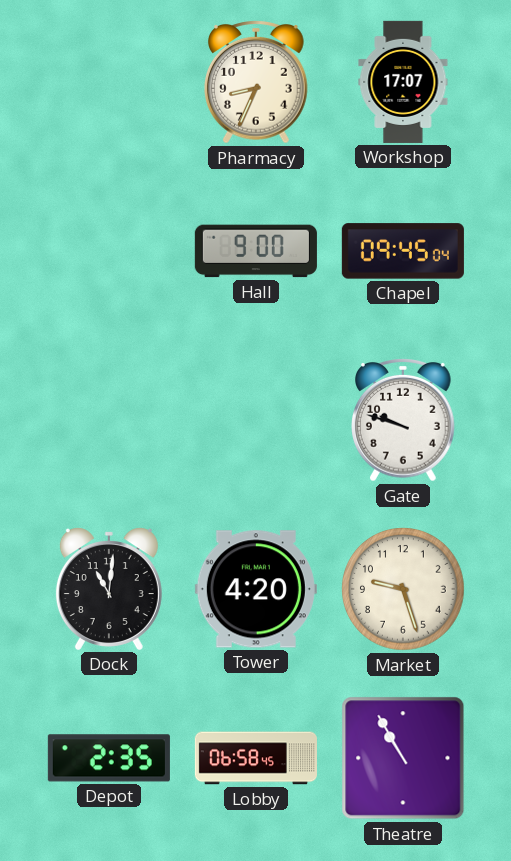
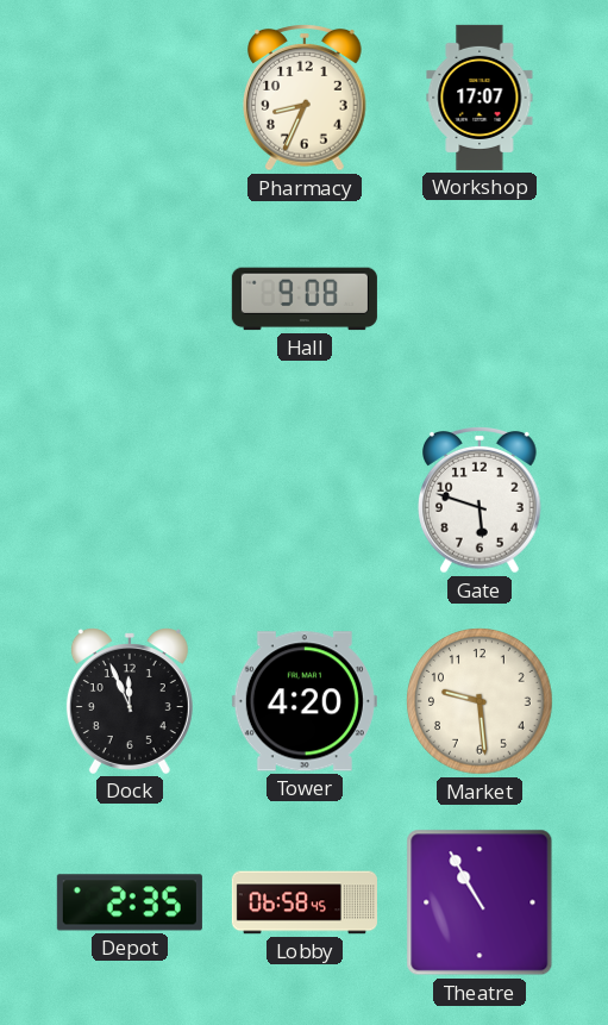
Hall: 9:00 -> 9:08
Chapel: 09:45 -> none
Gate: 9:48 -> 5:48
Dock: 11:01 -> 11:56
Market: 9:27 -> 9:29
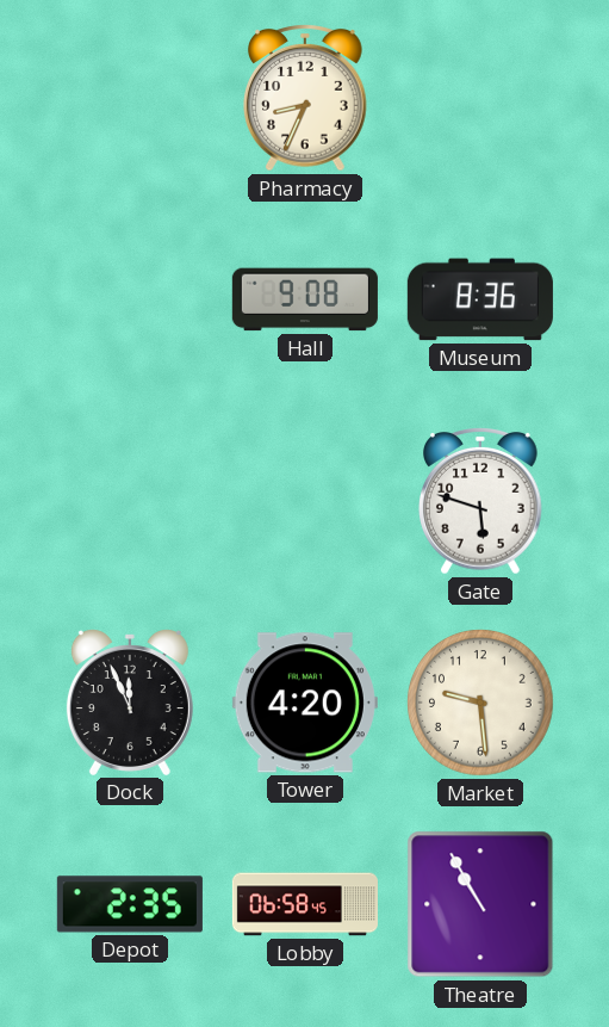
Workshop: 17:07 -> none
Museum: none -> 8:36
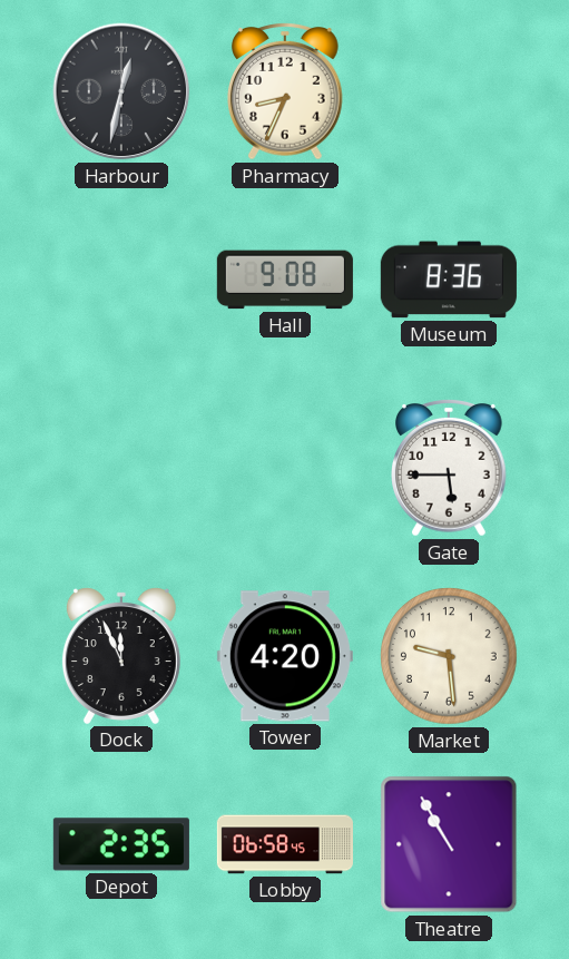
Harbour: none -> 12:32
Gate: 5:48 -> 5:45
